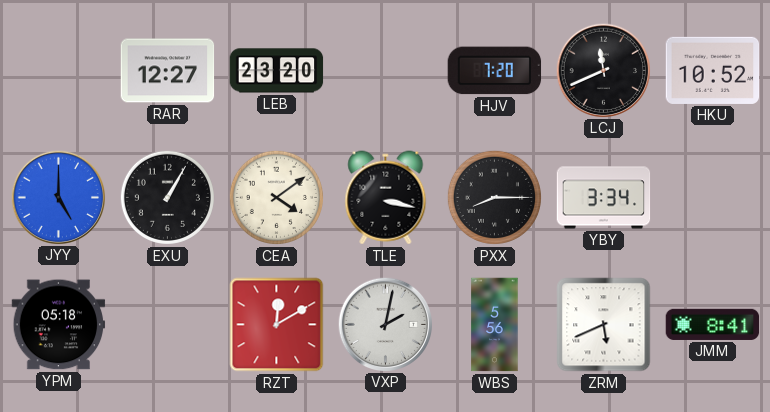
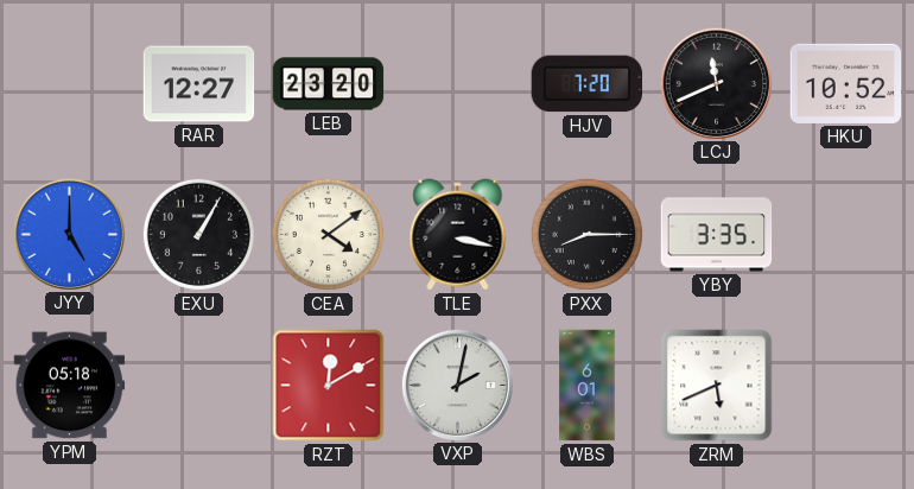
YBY: 3:34 -> 3:35
WBS: 5:56 -> 6:01
JMM: 8:41 -> none
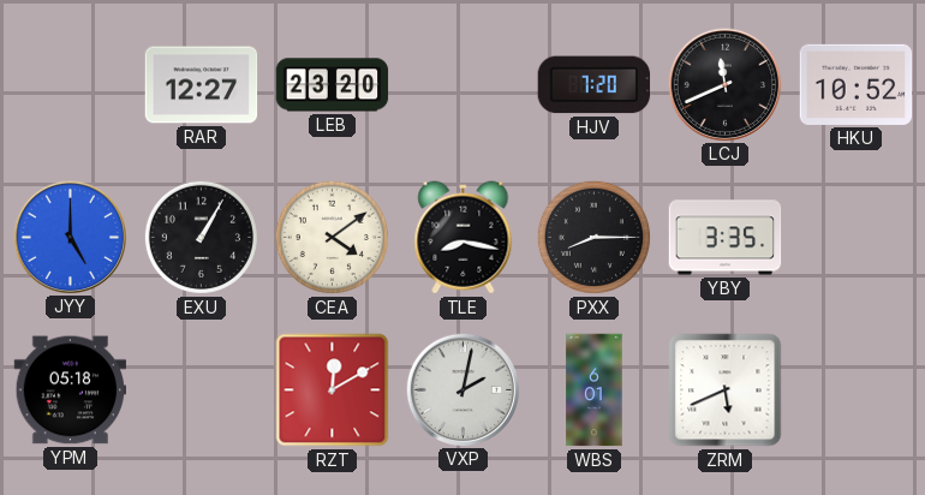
TLE: 3:17 -> 8:17
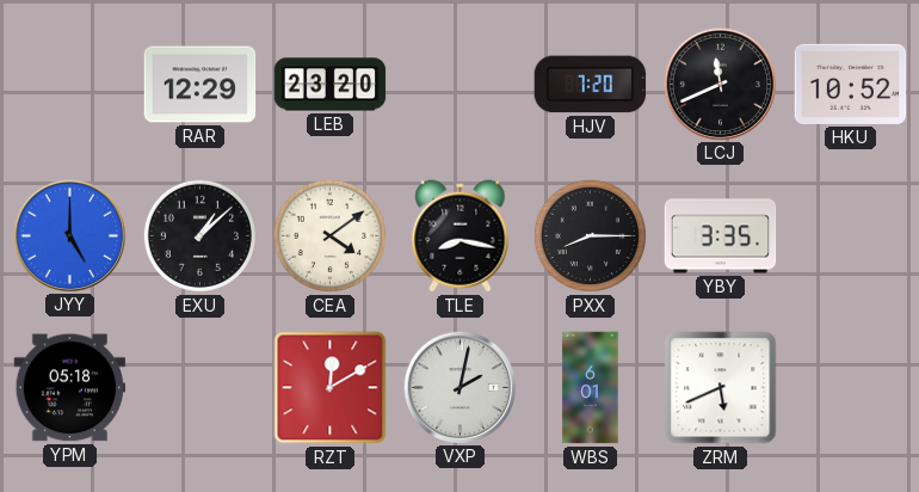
RAR: 12:27 -> 12:29
EXU: 1:05 -> 1:08
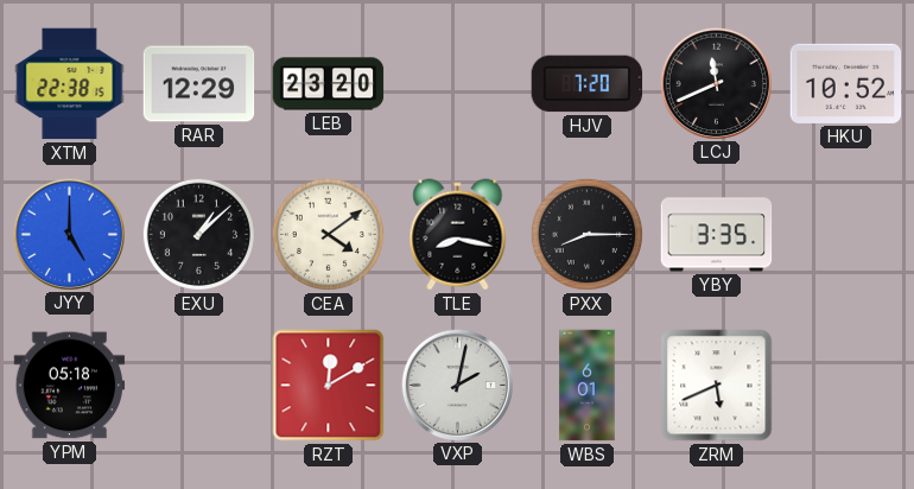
XTM: none -> 22:38
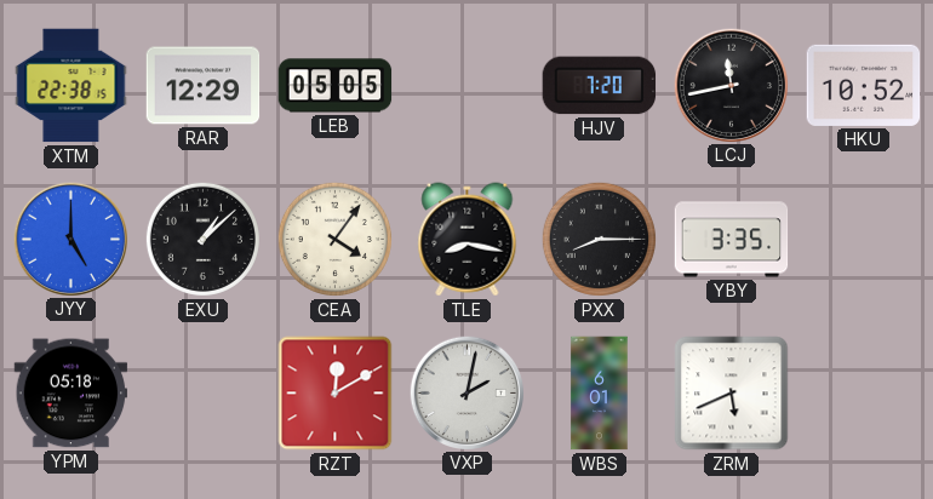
LEB: 23:20 -> 05:05
LCJ: 11:41 -> 11:43
CEA: 4:09 -> 4:06
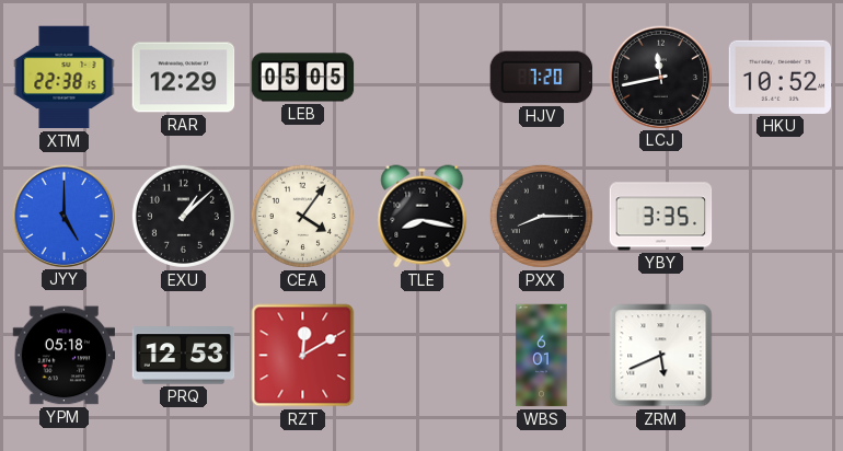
PRQ: none -> 12:53
VXP: 2:02 -> none
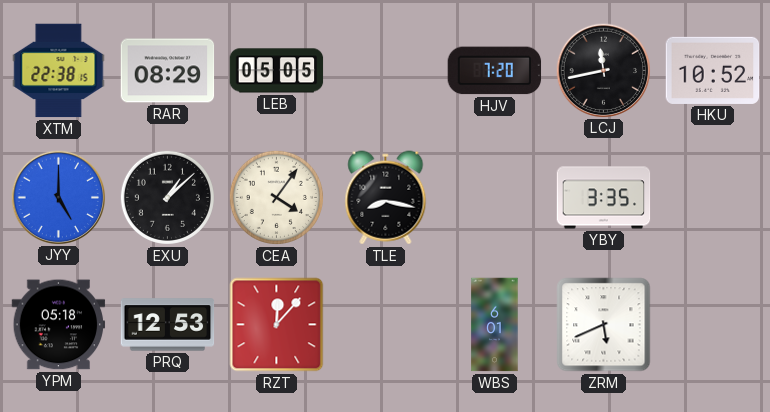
RAR: 12:29 -> 08:29
PXX: 8:15 -> none
RZT: 12:10 -> 12:07
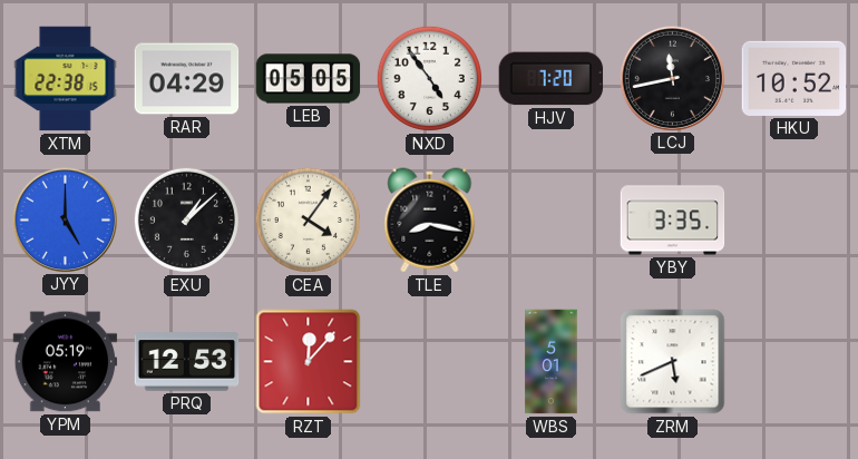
RAR: 08:29 -> 04:29
NXD: none -> 4:54
YPM: 05:18 -> 05:19
WBS: 6:01 -> 5:01
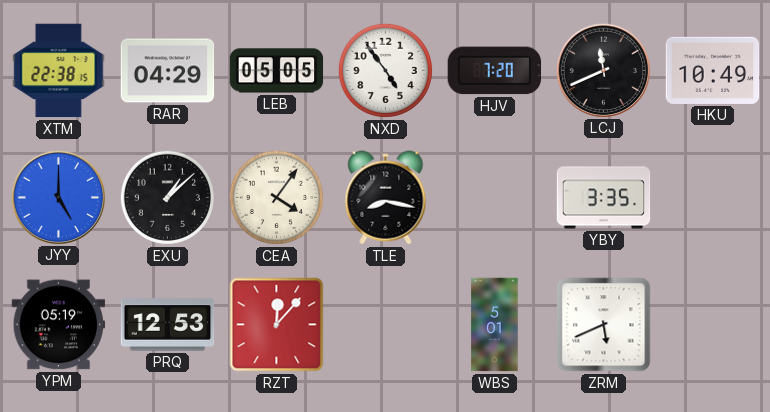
LCJ: 11:43 -> 11:41
HKU: 10:52 -> 10:49
